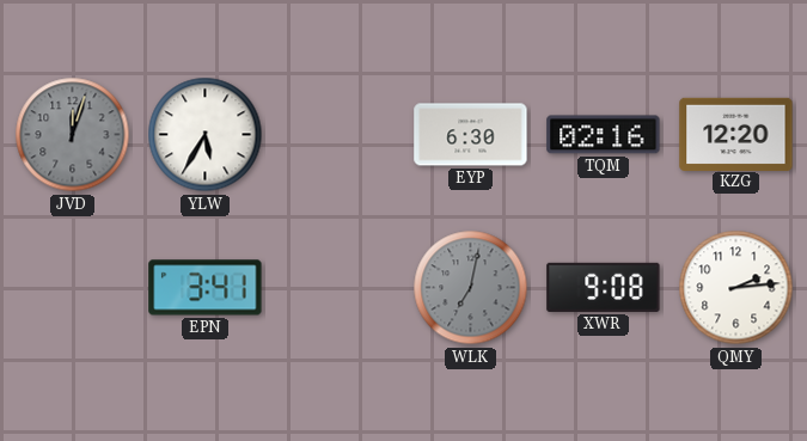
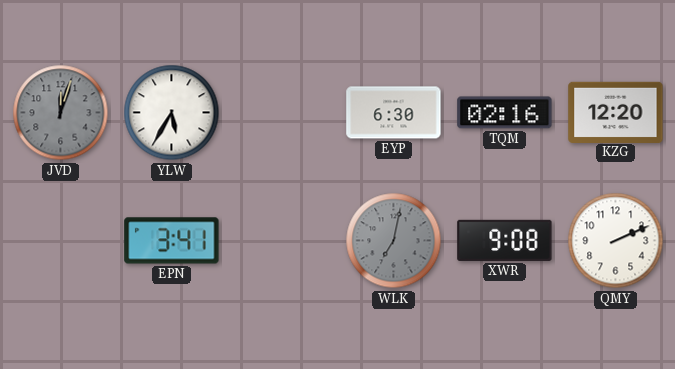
QMY: 2:14 -> 2:11
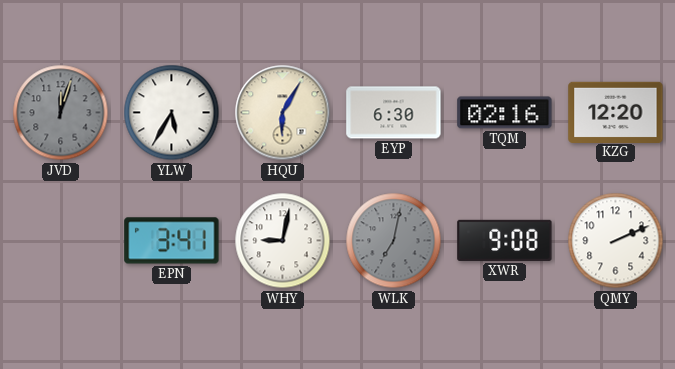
HQU: none -> 6:05
WHY: none -> 9:02
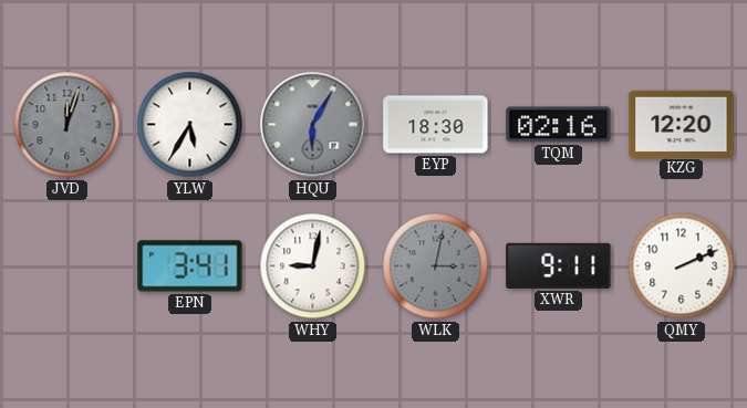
HQU dial: cream -> grey
EYP: 6:30 -> 18:30
WLK: 7:02 -> 3:02
XWR: 9:08 -> 9:11
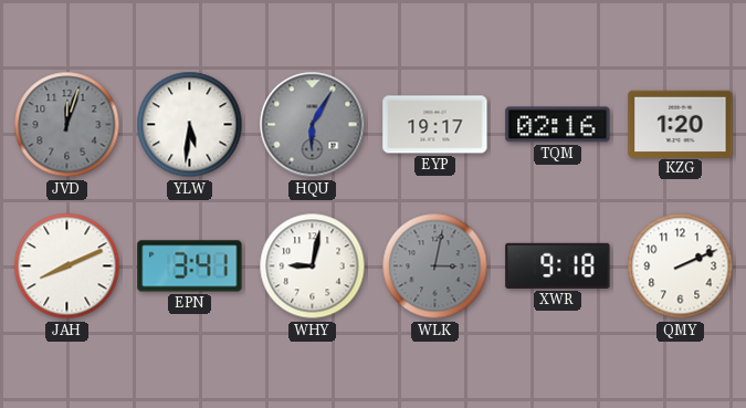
YLW: 5:35 -> 5:31
EYP: 18:30 -> 19:17
KZG: 12:20 -> 1:20
JAH: none -> 8:11
XWR: 9:11 -> 9:18
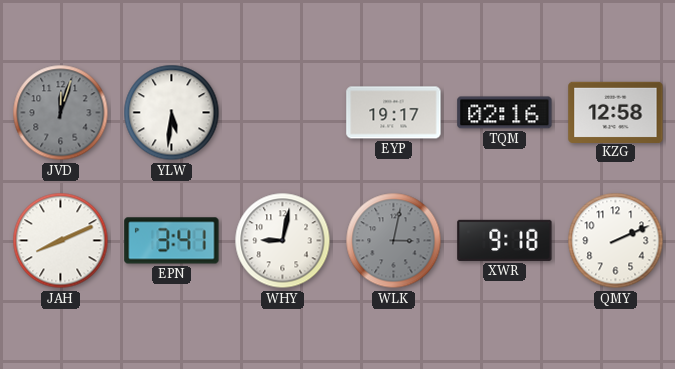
HQU: 6:05 -> none
KZG: 1:20 -> 12:58
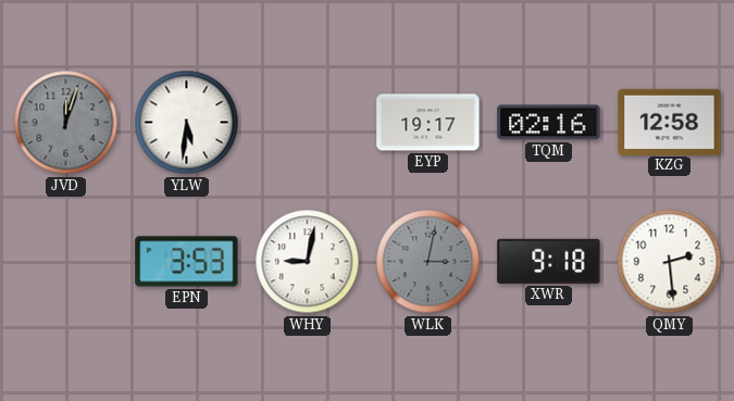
JAH: 8:11 -> none
EPN: 3:41 -> 3:53
QMY: 2:11 -> 2:29
